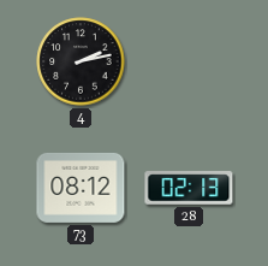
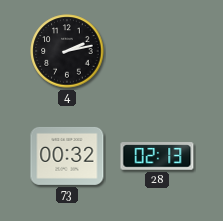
73: 08:12 -> 00:32
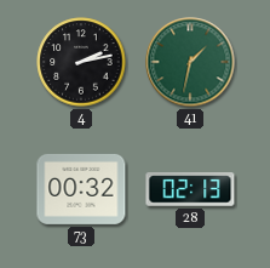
41: none -> 1:32
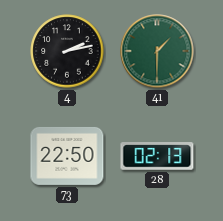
41: 1:32 -> 1:30
73: 00:32 -> 22:50
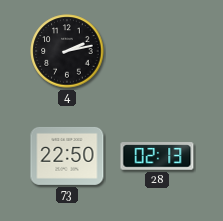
41: 1:30 -> none
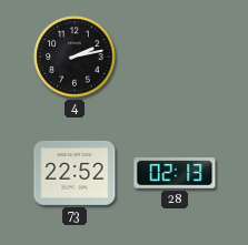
73: 22:50 -> 22:52
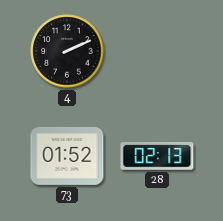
4: 2:13 -> 2:11
73: 22:52 -> 01:52
